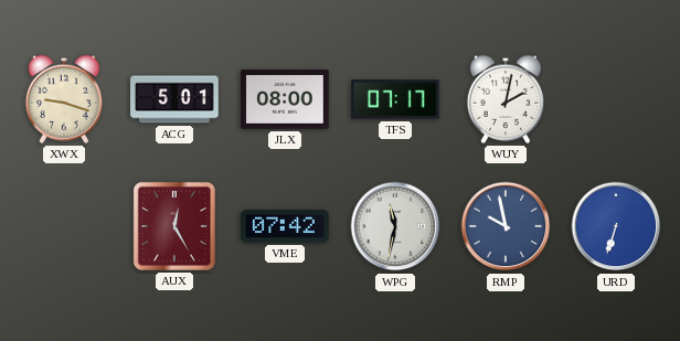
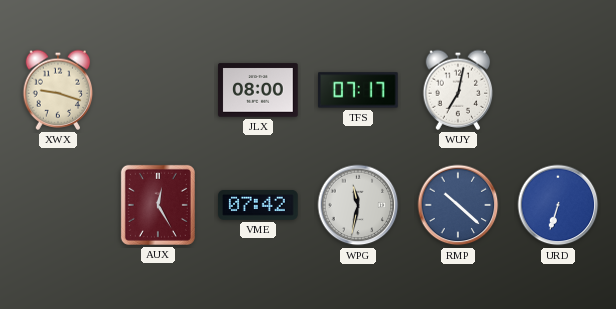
ACG: 5:01 -> none
WUY: 2:02 -> 7:02
RMP: 9:58 -> 10:22
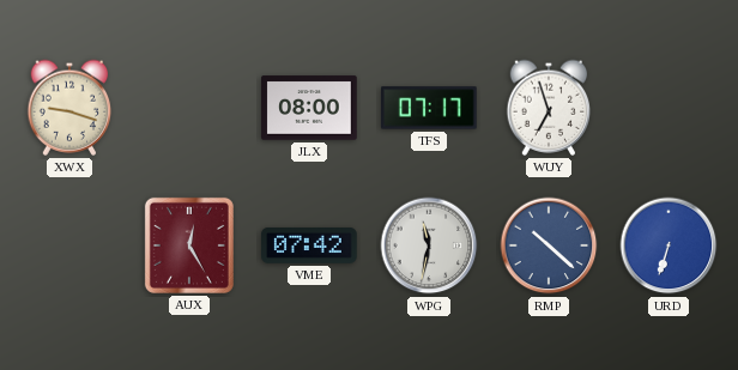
WUY: 7:02 -> 6:57
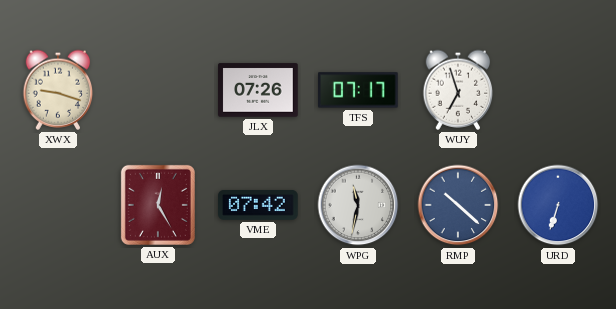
JLX: 08:00 -> 07:26
